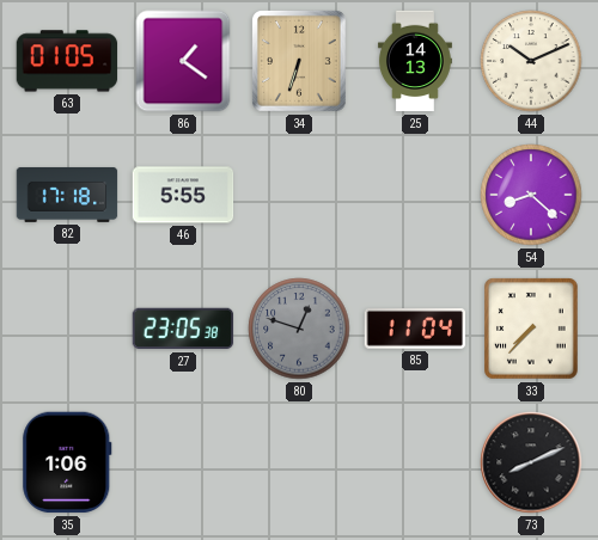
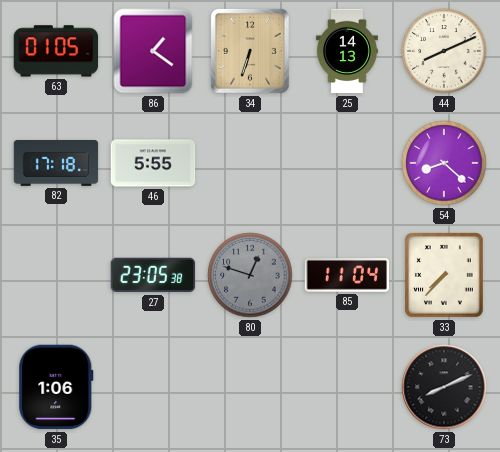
44: 10:11 -> 8:11
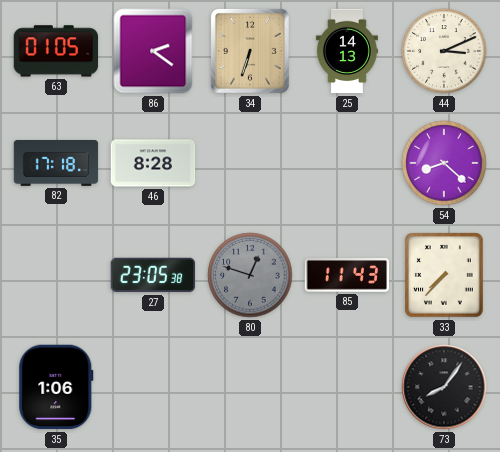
86: 1:21 -> 2:21
44: 8:11 -> 3:11
46: 5:55 -> 8:28
85: 11:04 -> 11:43
73: 8:11 -> 8:06
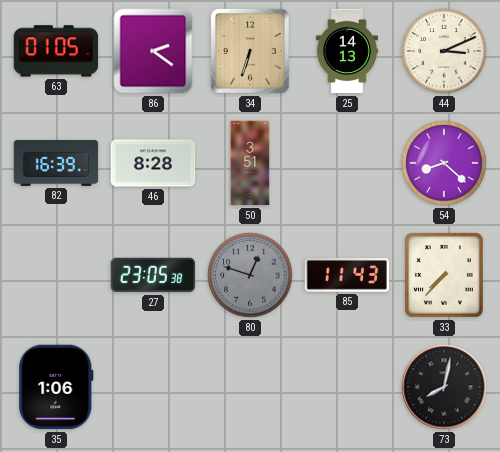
82: 17:18 -> 16:39
50: none -> 3:51
73: 8:06 -> 8:02
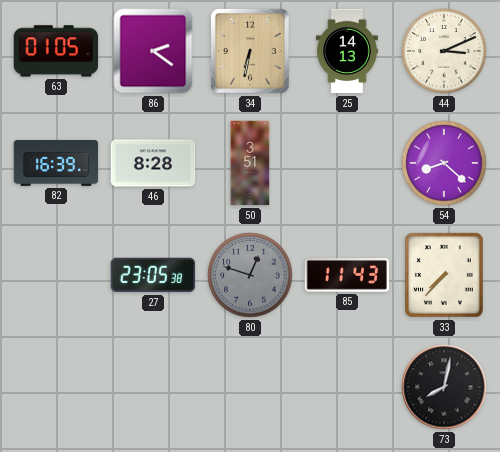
34: 6:33 -> 6:32
35: 1:06 -> none
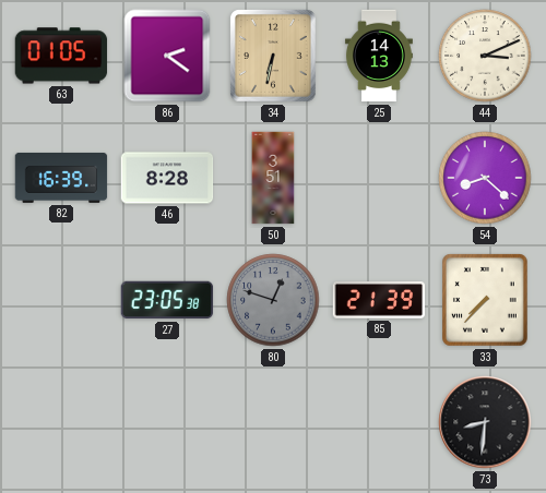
85: 11:43 -> 21:39
73: 8:02 -> 8:31
